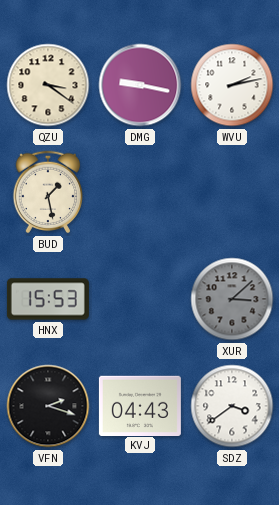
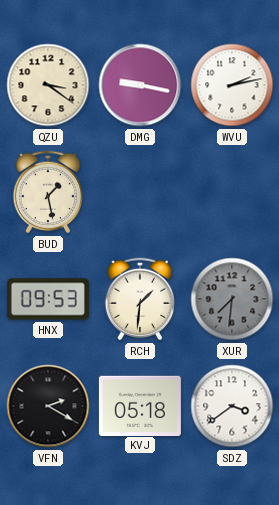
HNX: 15:53 -> 09:53
RCH: none -> 1:31
XUR: 3:08 -> 7:31
VFN: 2:18 -> 2:20
KVJ: 04:43 -> 05:18
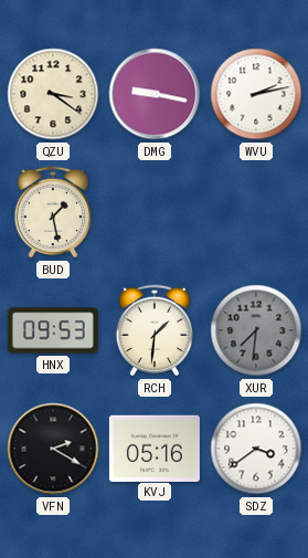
KVJ: 05:18 -> 05:16
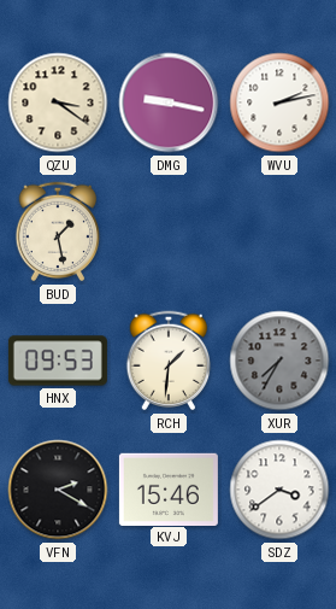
XUR: 7:31 -> 7:35
KVJ: 05:16 -> 15:46
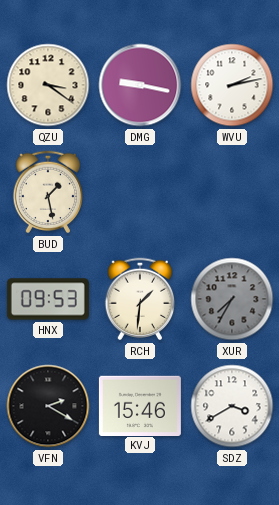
SDZ: 3:39 -> 3:40
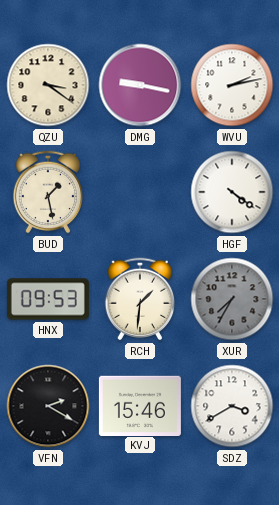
HGF: none -> 4:21
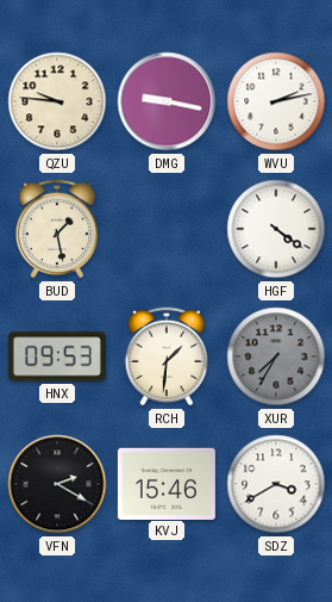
QZU: 3:21 -> 9:46
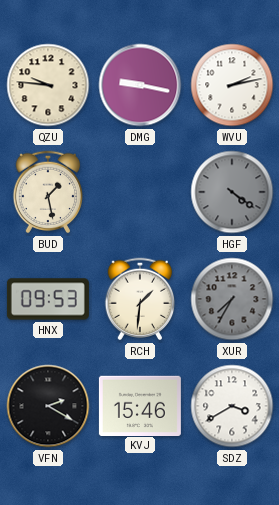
HGF dial: white -> grey
